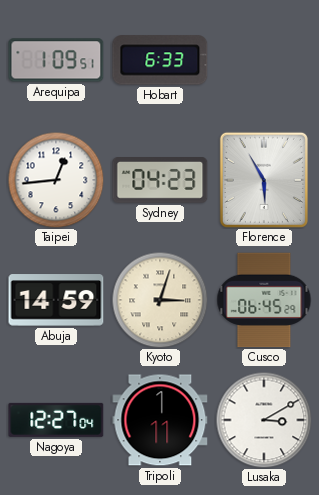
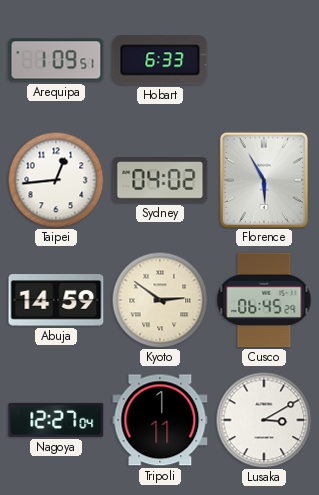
Sydney: 04:23 -> 04:02
Kyoto: 3:03 -> 2:51
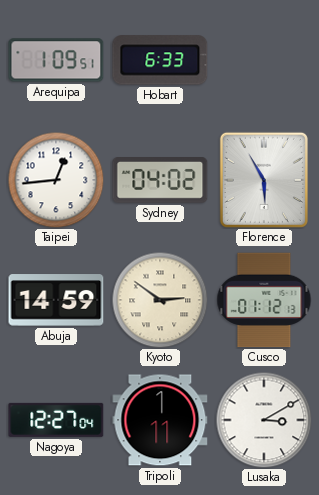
Cusco: 06:45 -> 01:12
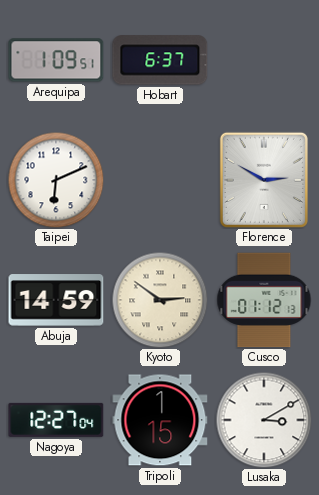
Hobart: 6:33 -> 6:37
Taipei: 12:44 -> 6:11
Sydney: 04:02 -> none
Florence: 5:55 -> 2:50
Tripoli: 1:11 -> 1:15
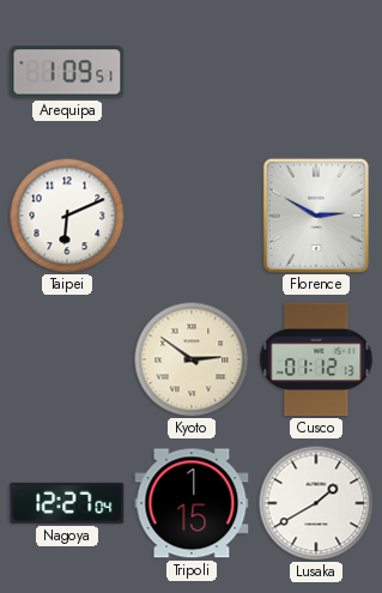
Hobart: 6:37 -> none
Abuja: 14:59 -> none
Lusaka: 3:10 -> 1:40
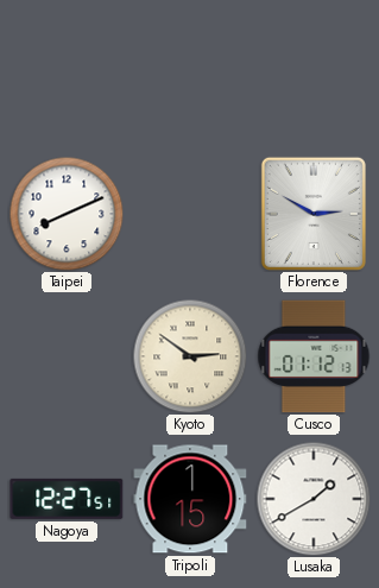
Arequipa: 1:09 -> none
Taipei: 6:11 -> 8:11
Nagoya: 12:27:04 -> 12:27:51
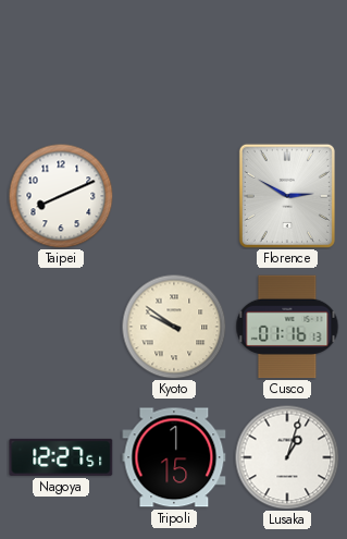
Kyoto: 2:51 -> 9:51
Cusco: 01:12 -> 01:16
Lusaka: 1:40 -> 1:03
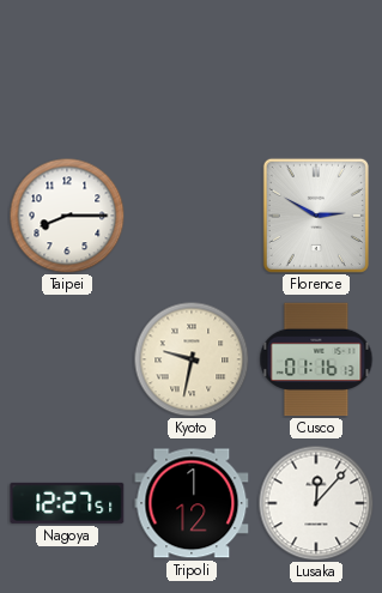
Taipei: 8:11 -> 8:15
Kyoto: 9:51 -> 9:32
Tripoli: 1:15 -> 1:12
Lusaka: 1:03 -> 12:07
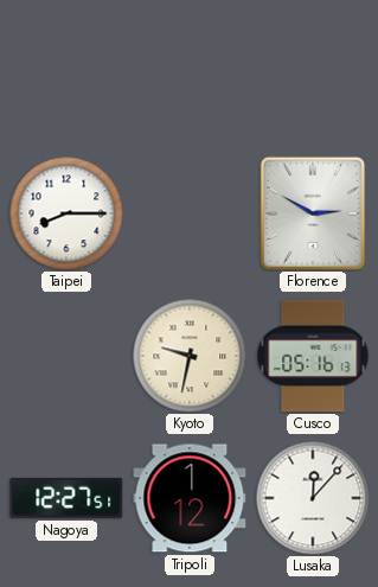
Cusco: 01:16 -> 05:16
